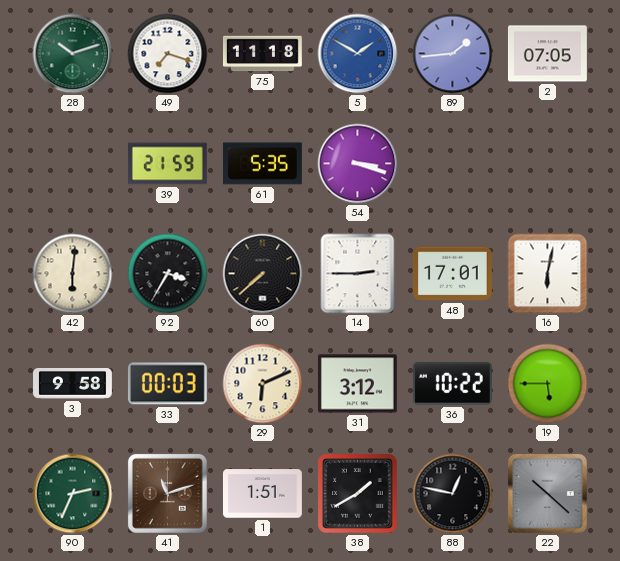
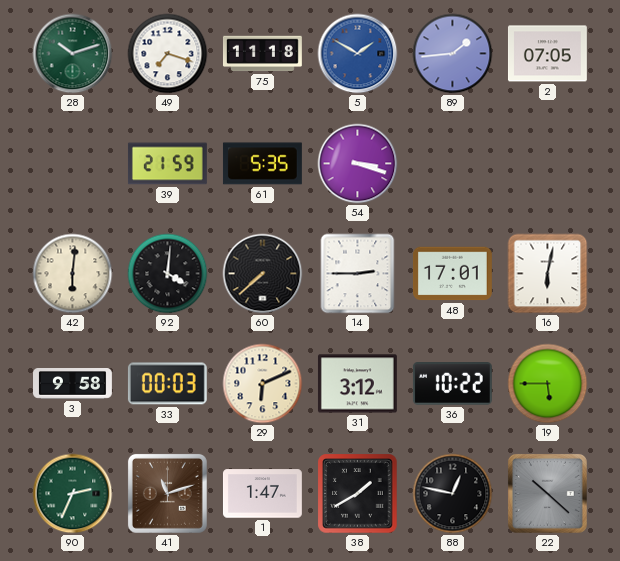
92: 3:35 -> 4:01
1: 1:51 -> 1:47
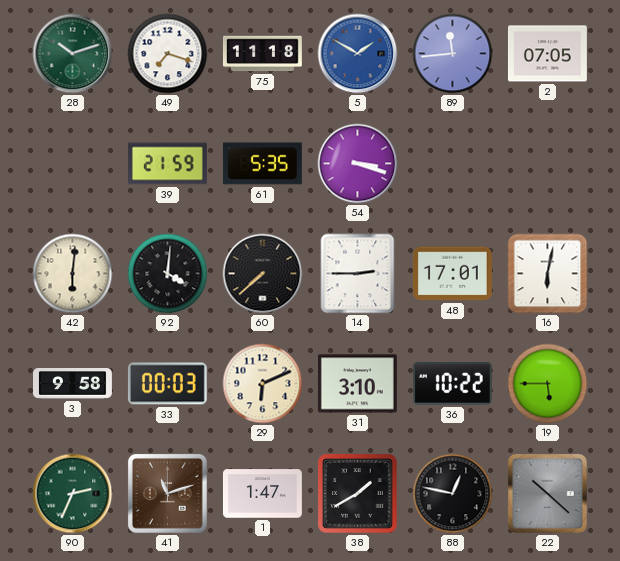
89: 1:44 -> 11:44
31: 3:12 -> 3:10
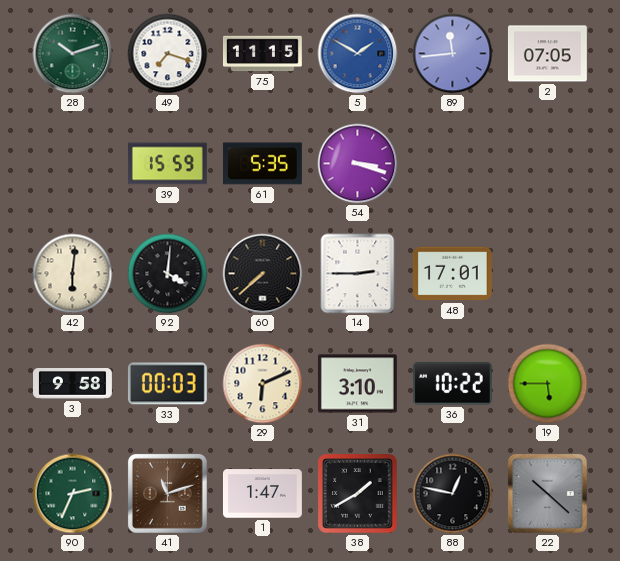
75: 11:18 -> 11:15
39: 21:59 -> 15:59
16: 6:02 -> none
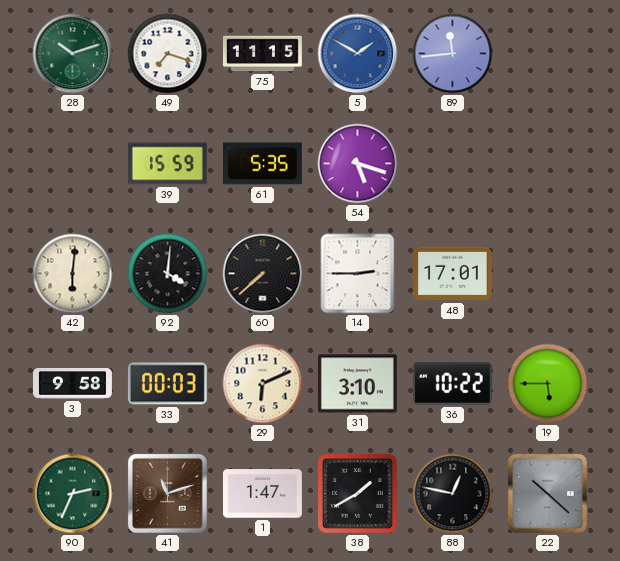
2: 07:05 -> none
54: 3:18 -> 5:18
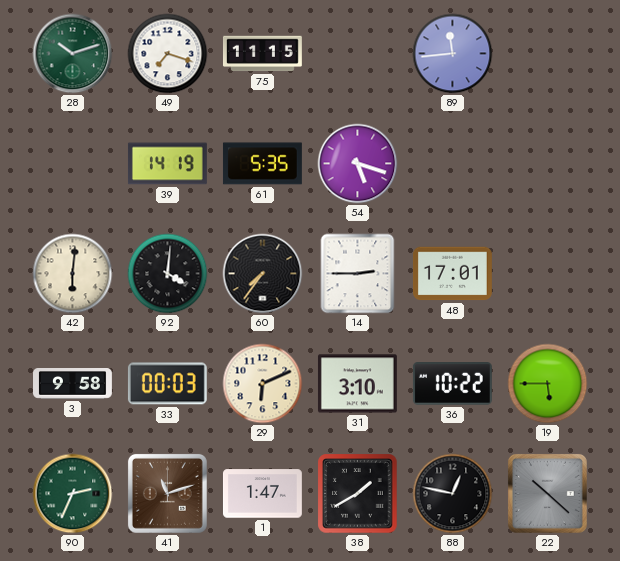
5: 1:50 -> none
39: 15:59 -> 14:19
60: 7:38 -> 7:36
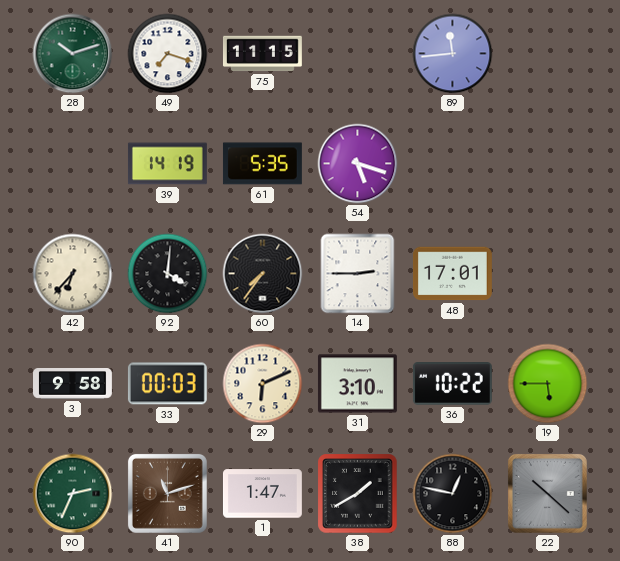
42: 6:01 -> 6:37
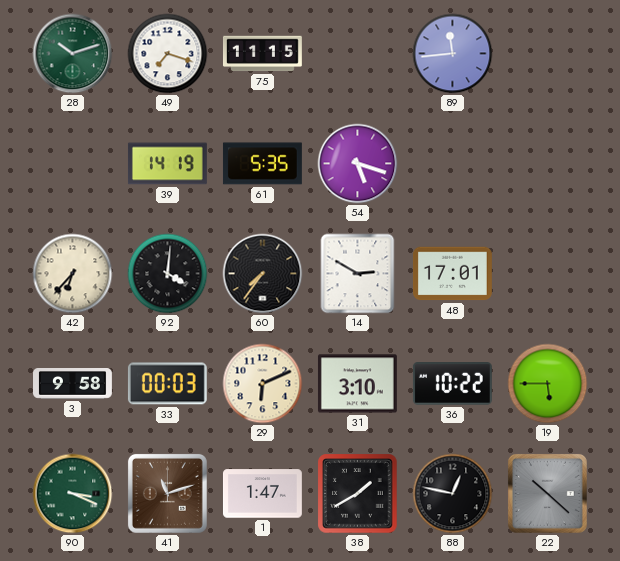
14: 2:45 -> 2:50
90: 2:34 -> 3:19
